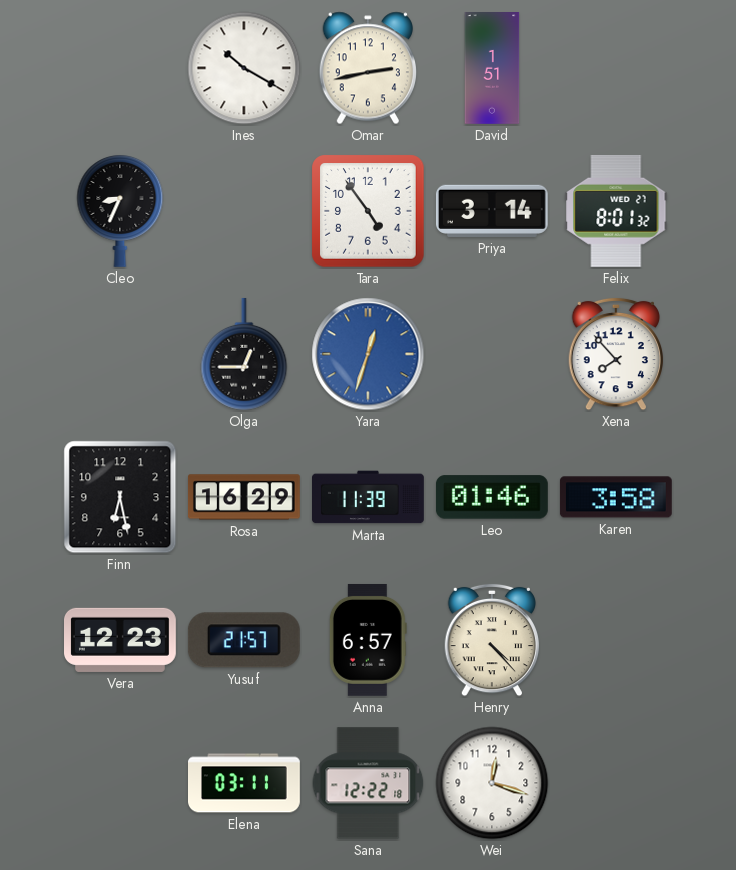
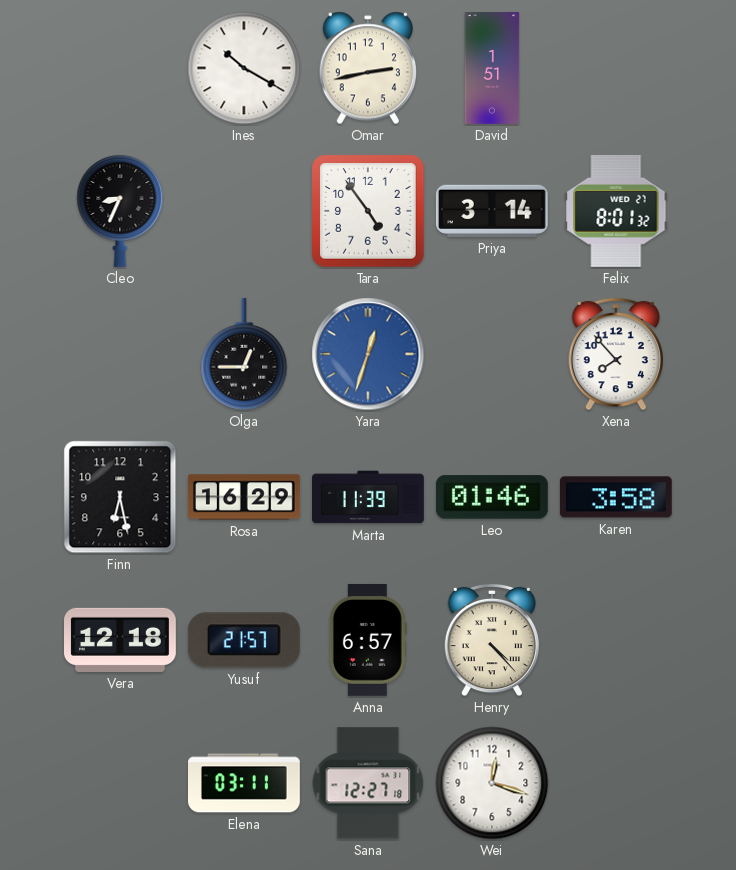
Vera: 12:23 -> 12:18
Sana: 12:22 -> 12:27
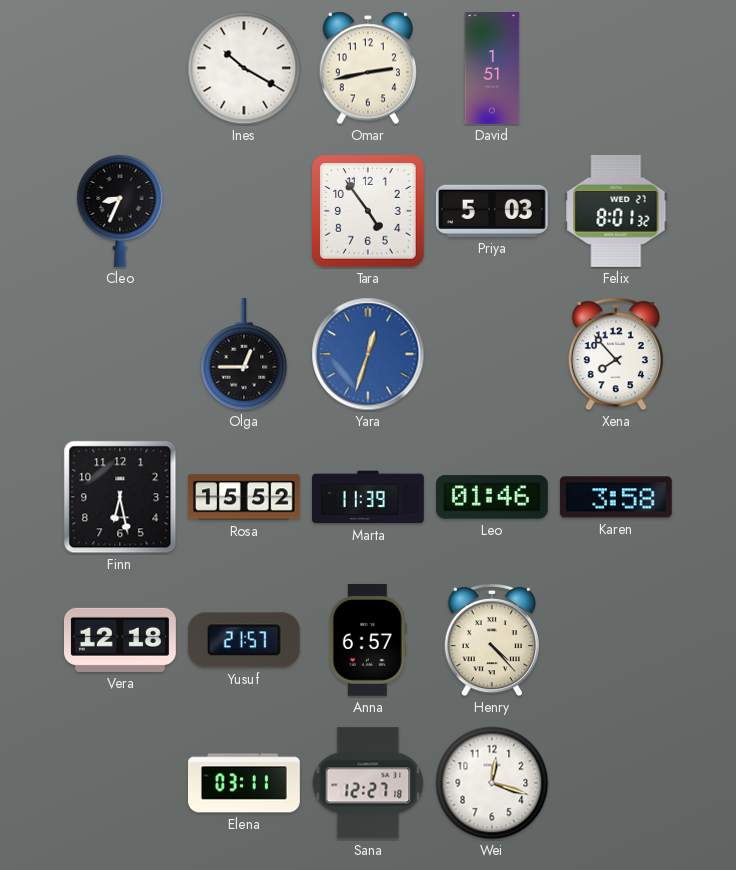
Priya: 3:14 -> 5:03
Rosa: 16:29 -> 15:52
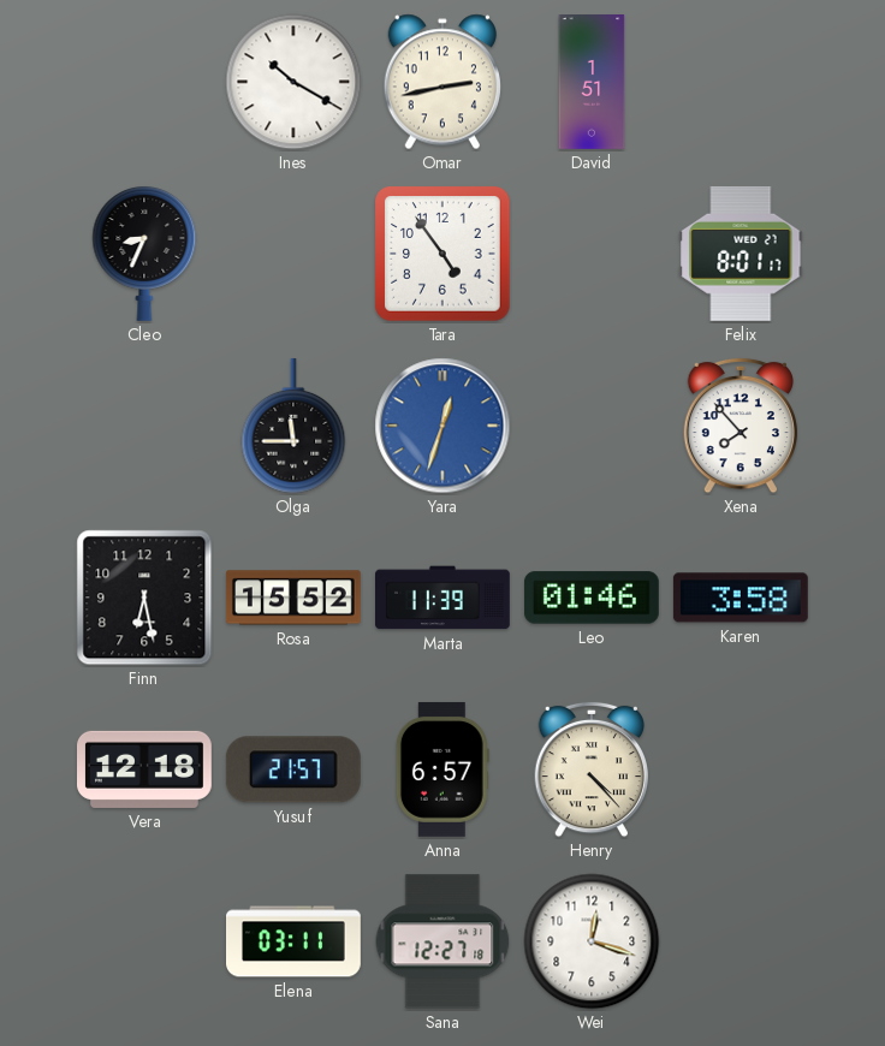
Priya: 5:03 -> none
Felix: 8:01:32 -> 8:01:17
Olga: 12:45 -> 11:45
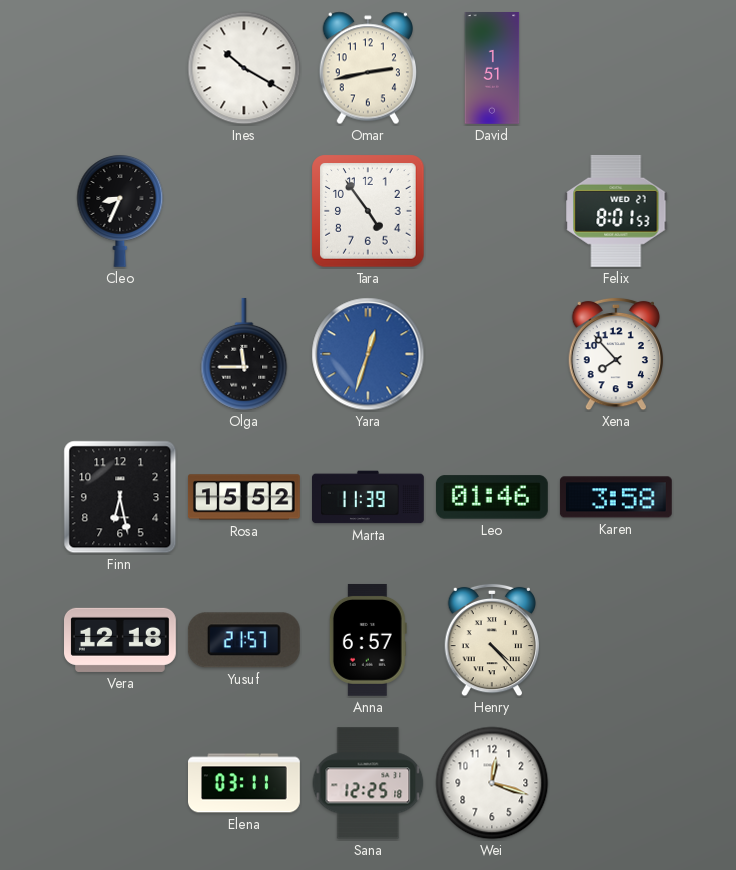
Felix: 8:01:17 -> 8:01:53
Sana: 12:27 -> 12:25
